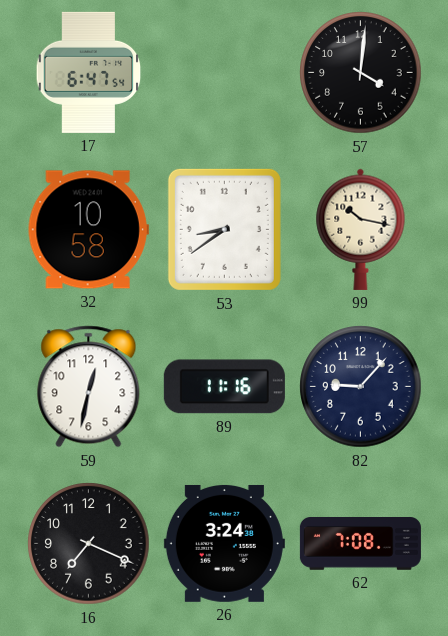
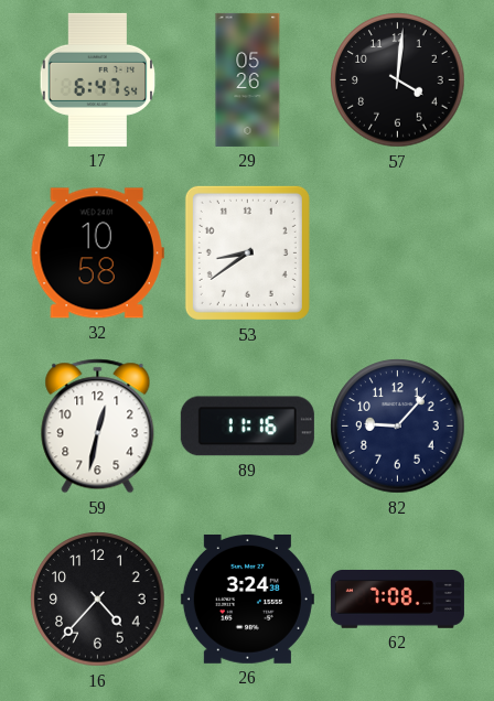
29: none -> 05:26
99: 10:17 -> none
16: 7:19 -> 4:37
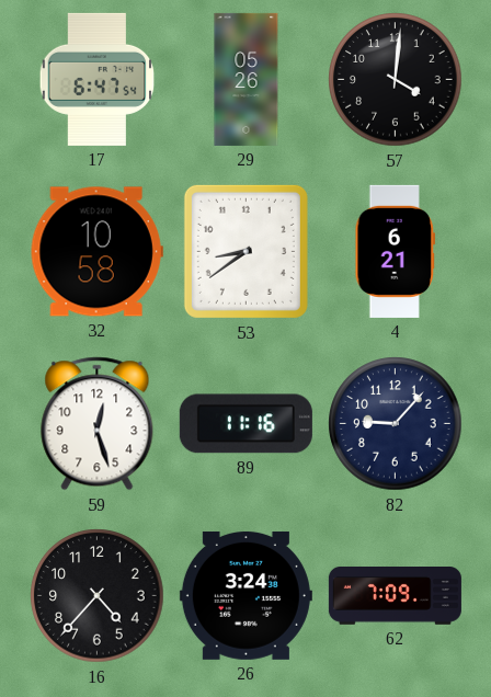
4: none -> 6:21
59: 12:32 -> 12:27
62: 7:08 -> 7:09
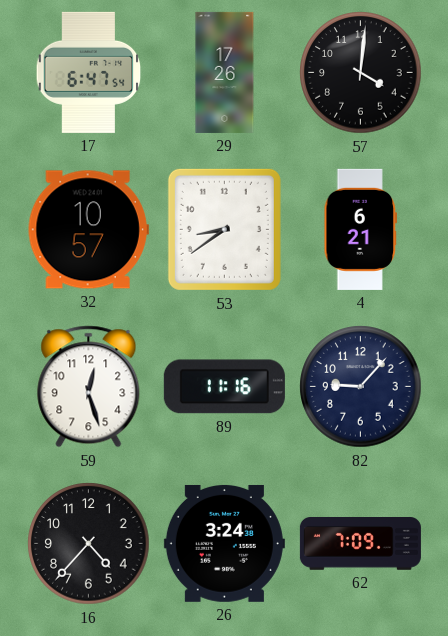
29: 05:26 -> 17:26
32: 10:58 -> 10:57
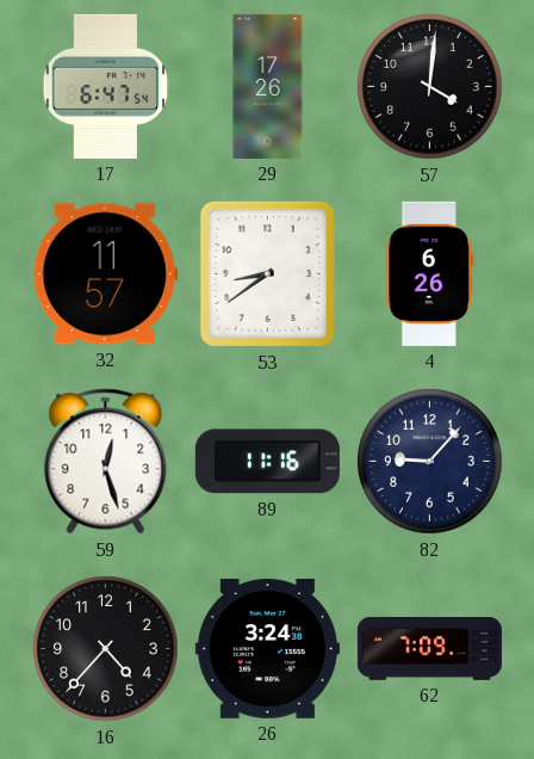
32: 10:57 -> 11:57
4: 6:21 -> 6:26
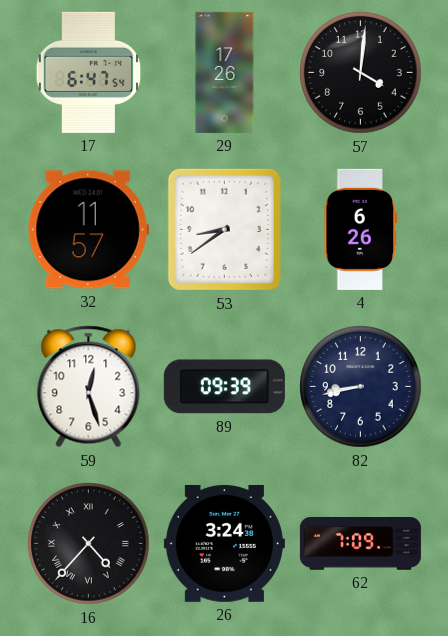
89: 11:16 -> 09:39
82: 9:07 -> 8:43
16 numerals: Arabic -> Roman
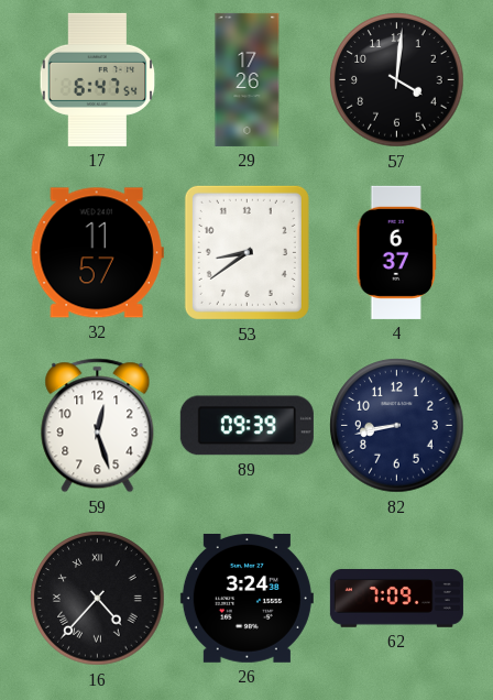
4: 6:26 -> 6:37
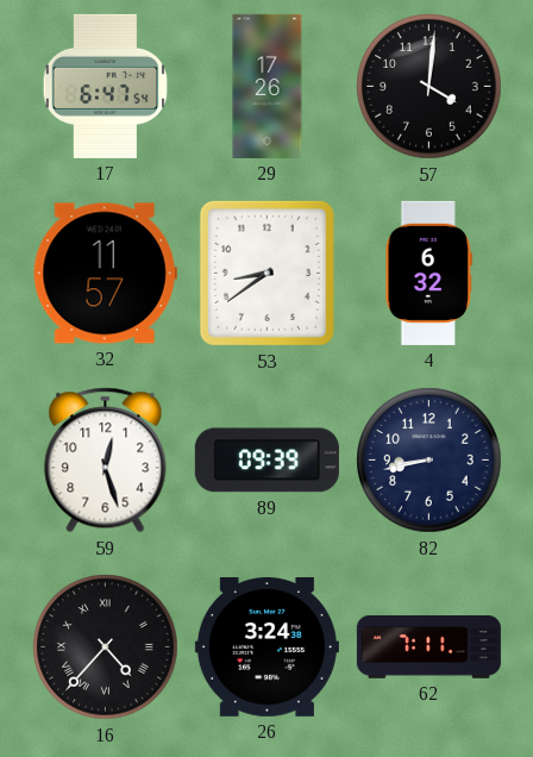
4: 6:37 -> 6:32
62: 7:09 -> 7:11
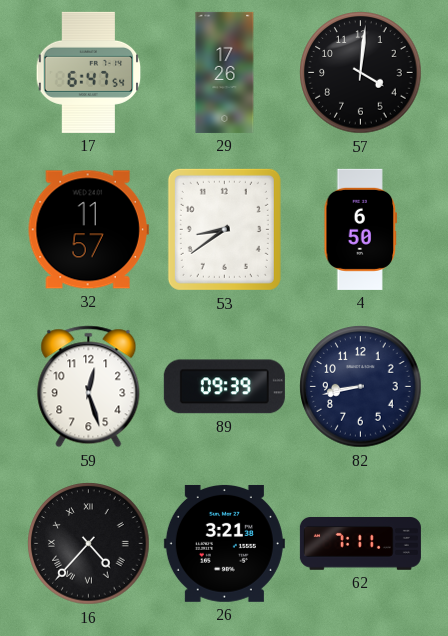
4: 6:32 -> 6:50
26: 3:24 -> 3:21
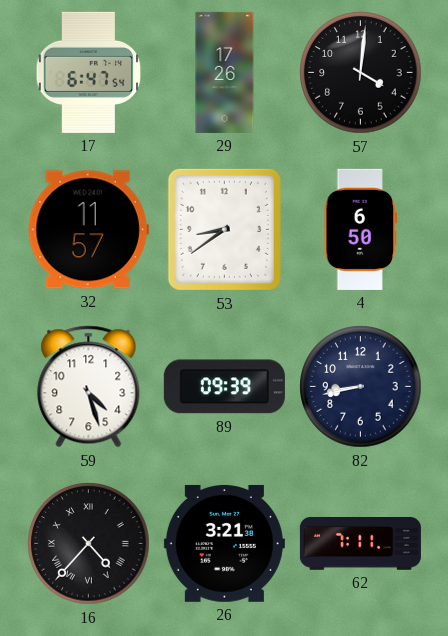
59: 12:27 -> 4:27
